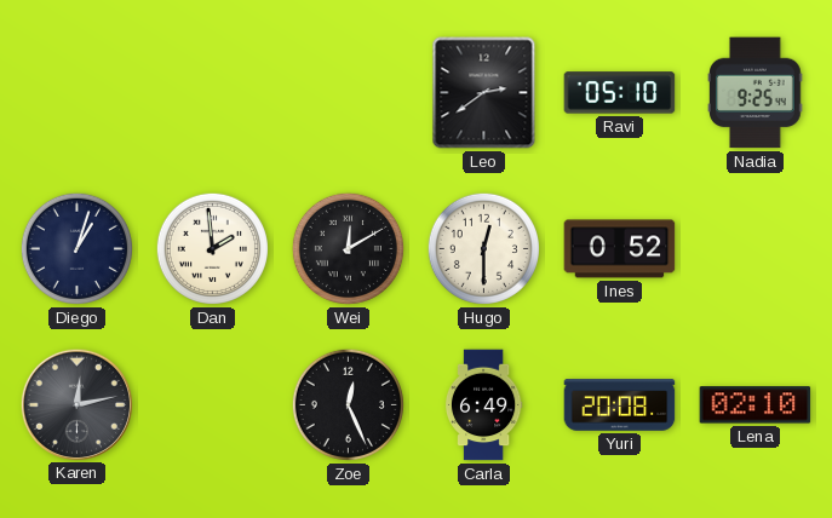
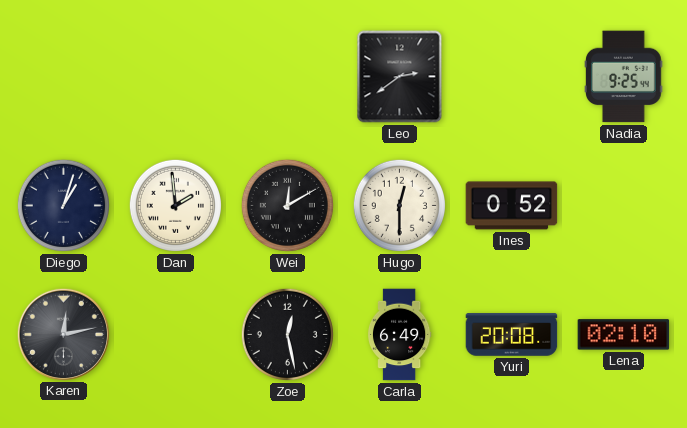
Ravi: 05:10 -> none
Zoe: 12:26 -> 12:28
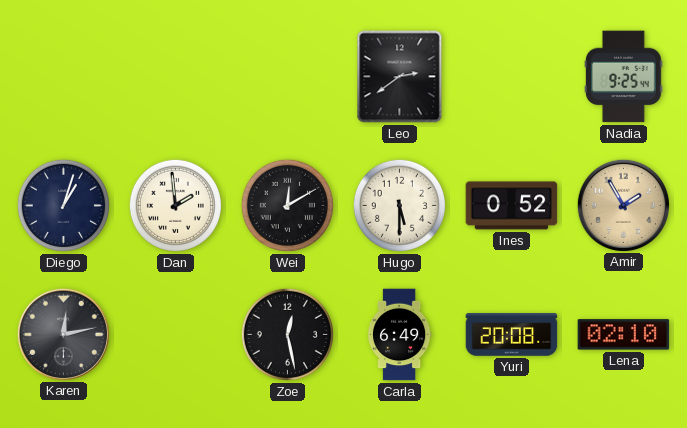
Hugo: 12:30 -> 5:30
Amir: none -> 1:55
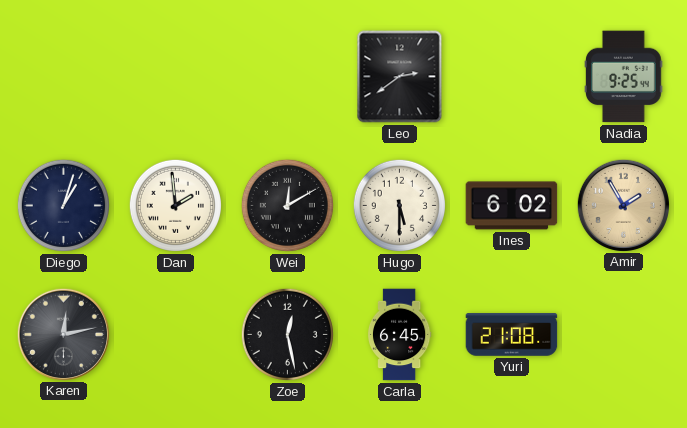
Ines: 0:52 -> 6:02
Carla: 6:49 -> 6:45
Yuri: 20:08 -> 21:08
Lena: 02:10 -> none
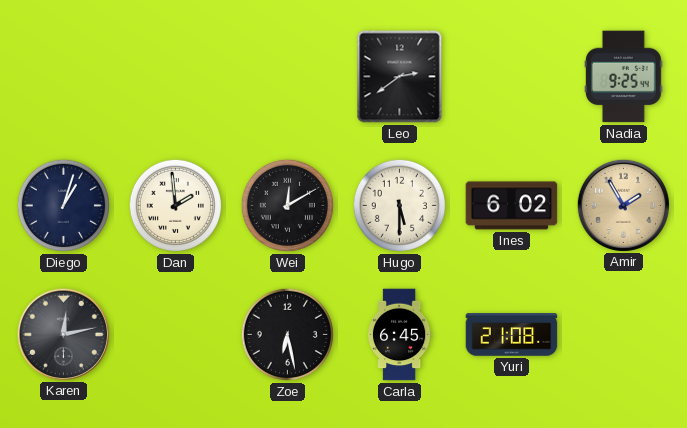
Zoe: 12:28 -> 6:28
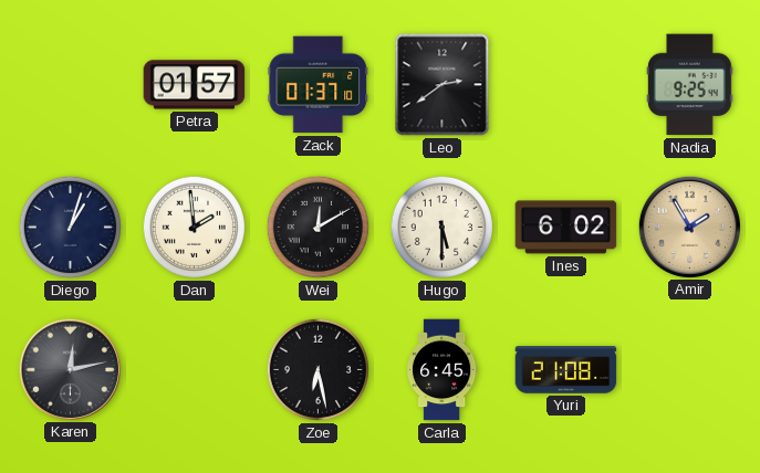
Petra: none -> 01:57
Zack: none -> 01:37
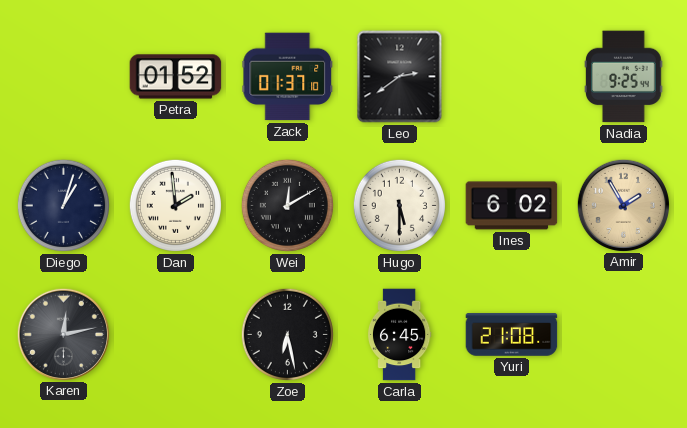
Petra: 01:57 -> 01:52
